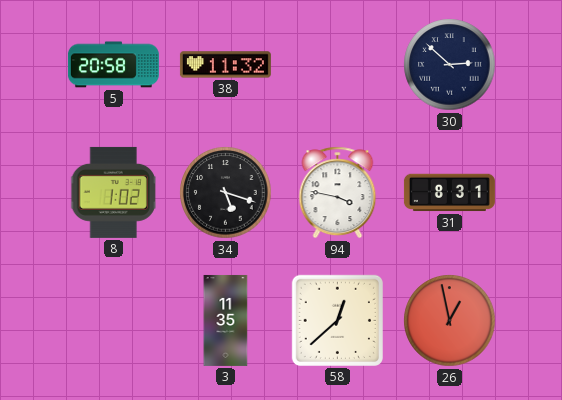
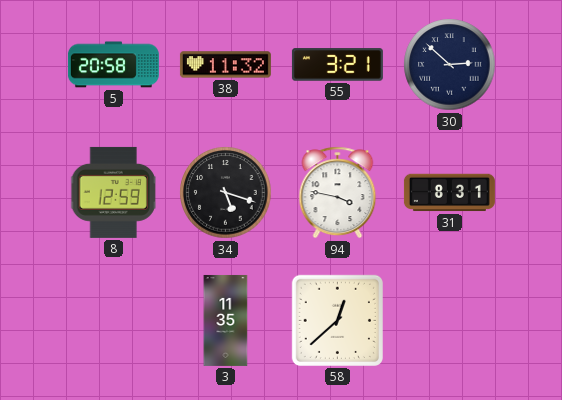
55: none -> 3:21
8: 1:02 -> 12:59
26: 12:58 -> none
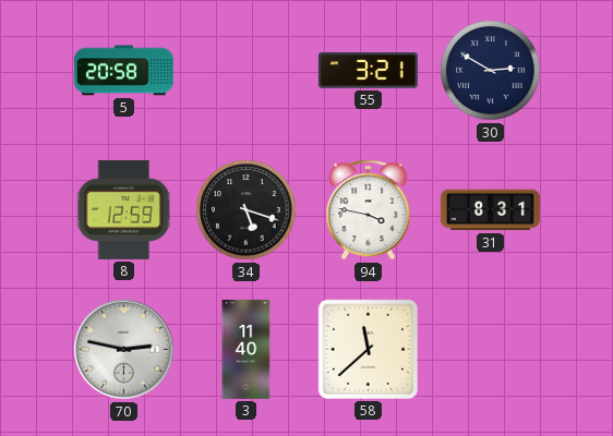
38: 11:32 -> none
30: 2:52 -> 2:50
70: none -> 2:47
3: 11:35 -> 11:40
58: 12:38 -> 11:38
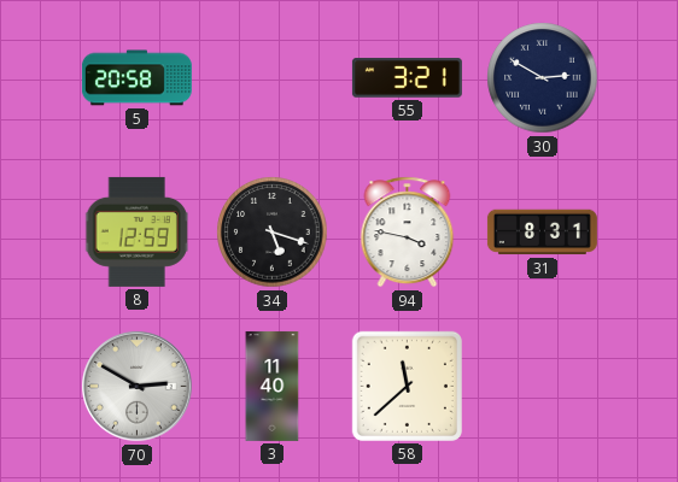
70: 2:47 -> 2:50
